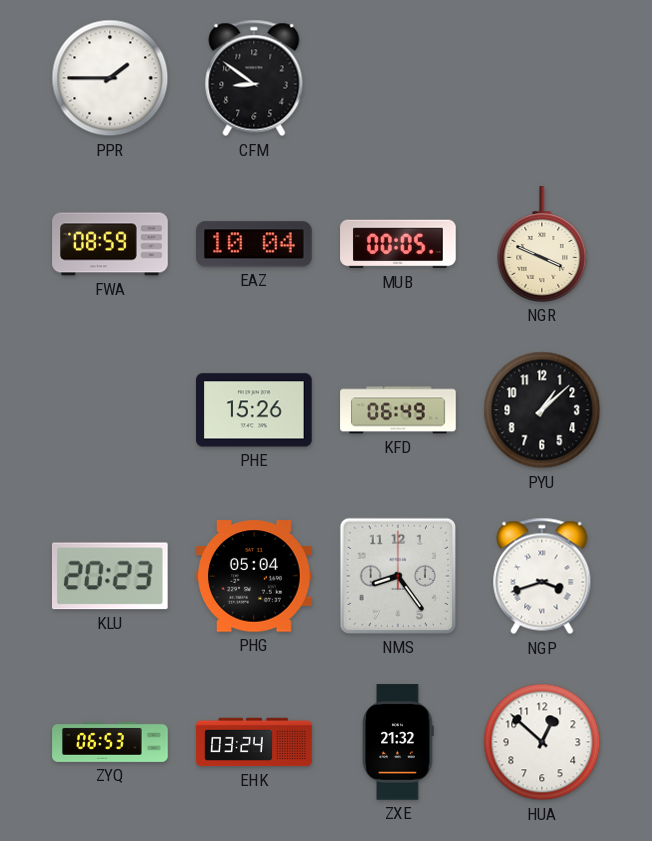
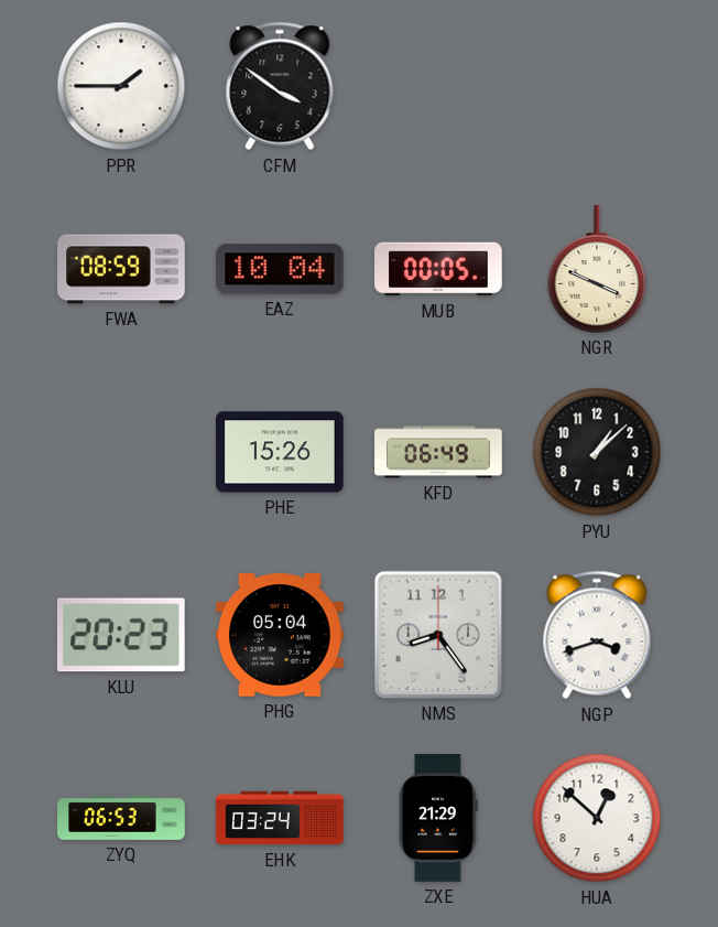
CFM: 8:51 -> 3:51
ZXE: 21:32 -> 21:29
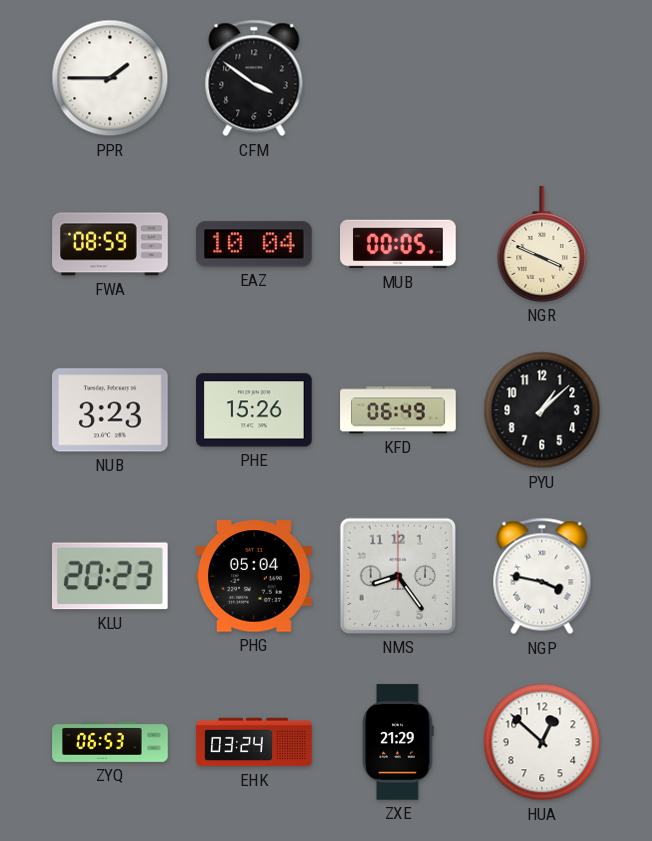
NUB: none -> 3:23
NGP: 3:42 -> 3:47
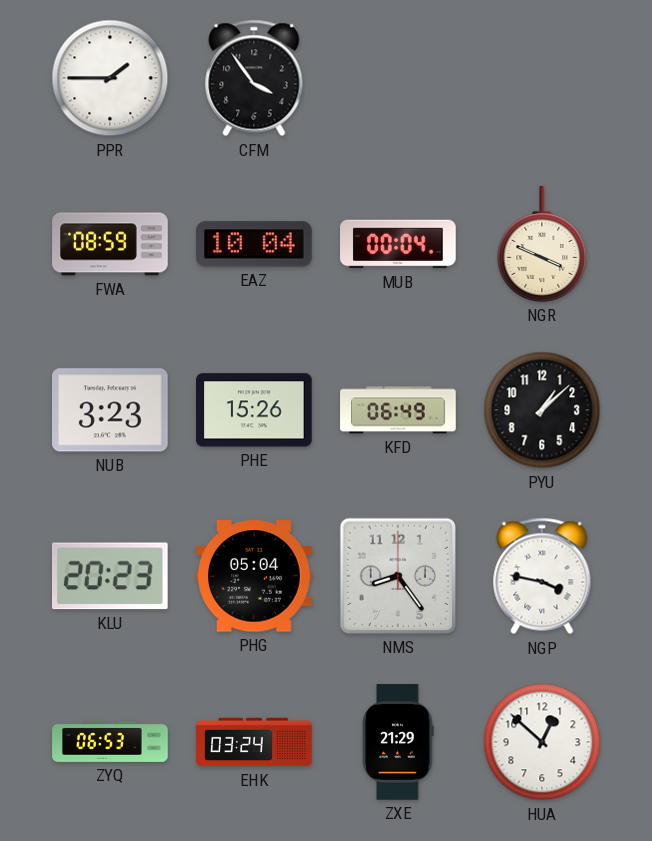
CFM: 3:51 -> 3:54
MUB: 00:05 -> 00:04
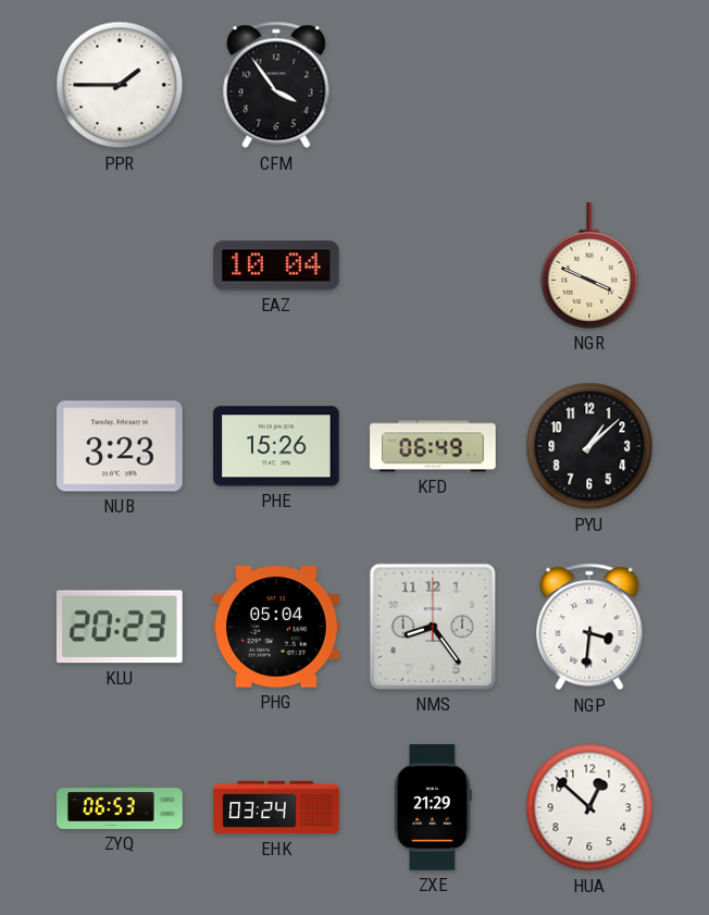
FWA: 08:59 -> none
MUB: 00:04 -> none
NGP: 3:47 -> 3:31
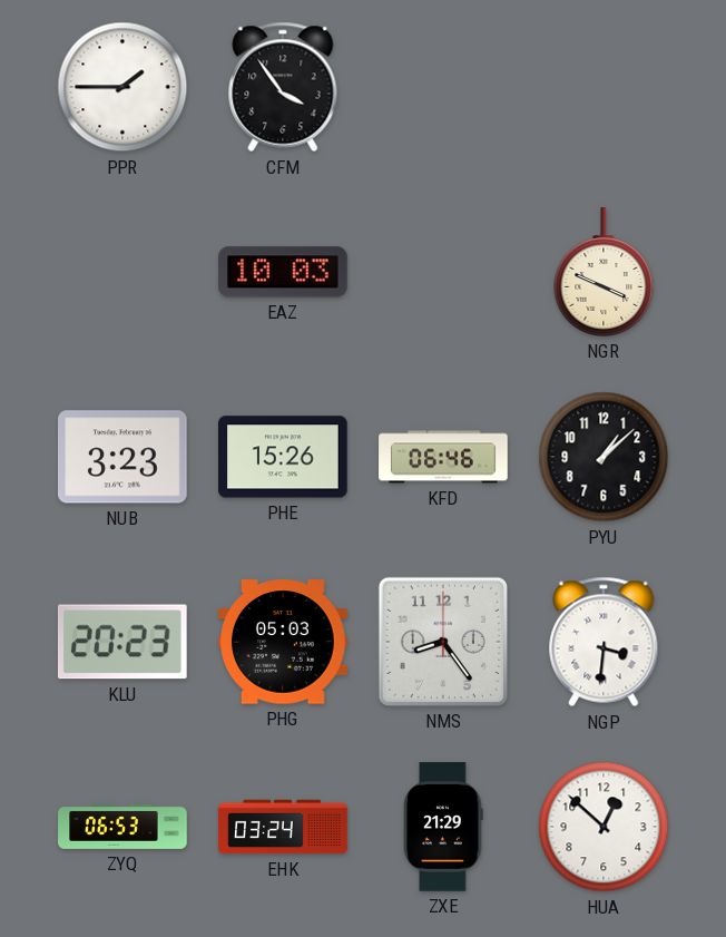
EAZ: 10:04 -> 10:03
KFD: 06:49 -> 06:46
PHG: 05:04 -> 05:03
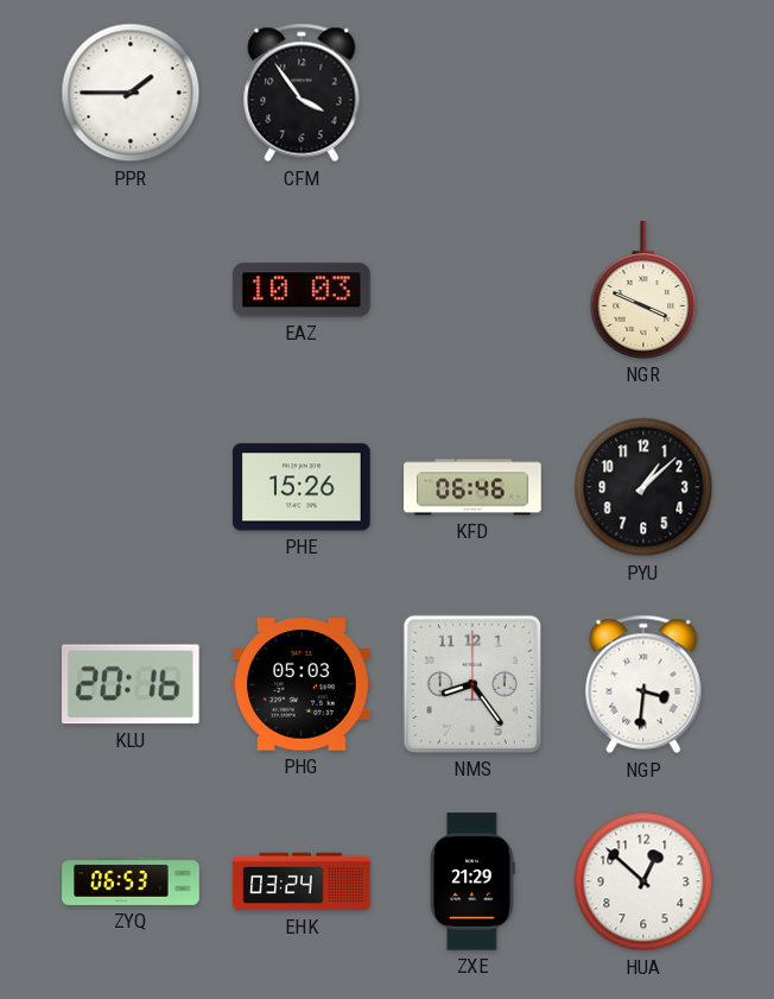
NUB: 3:23 -> none
KLU: 20:23 -> 20:16
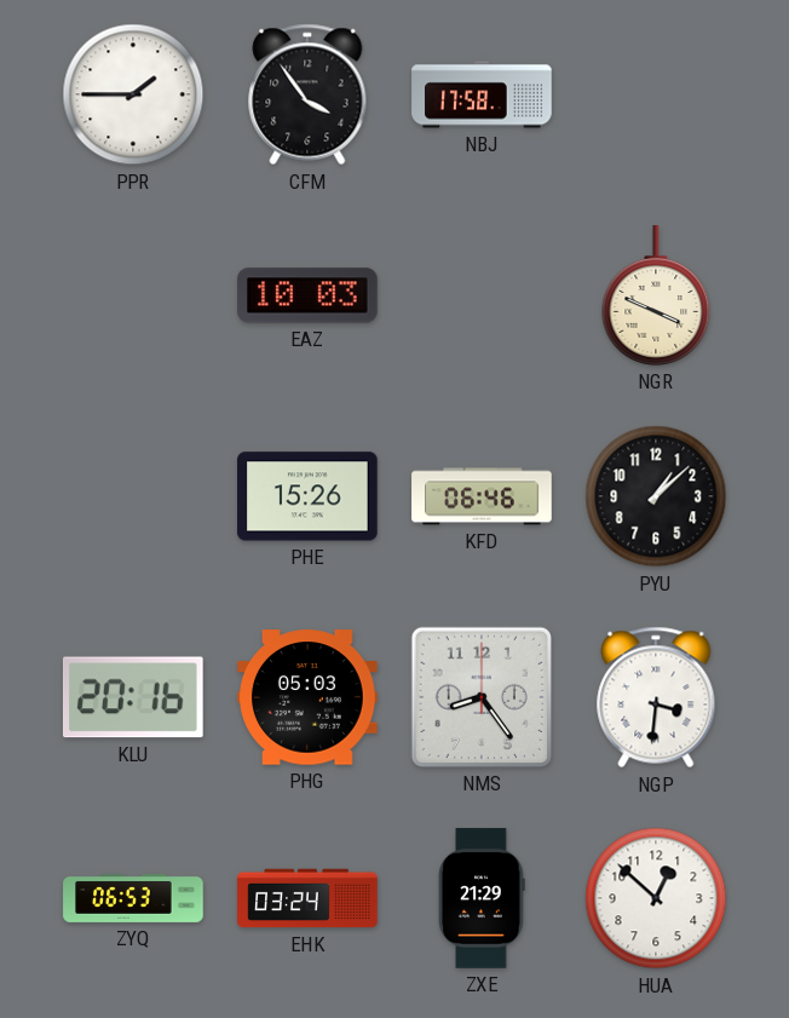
NBJ: none -> 17:58
